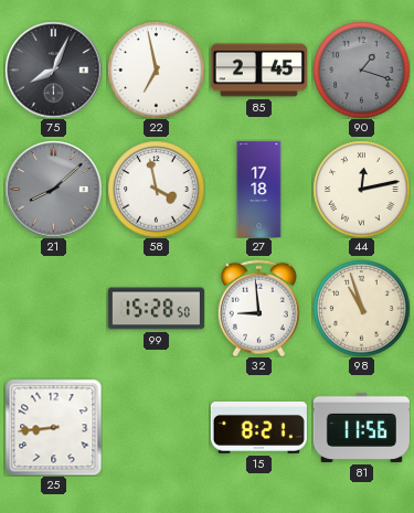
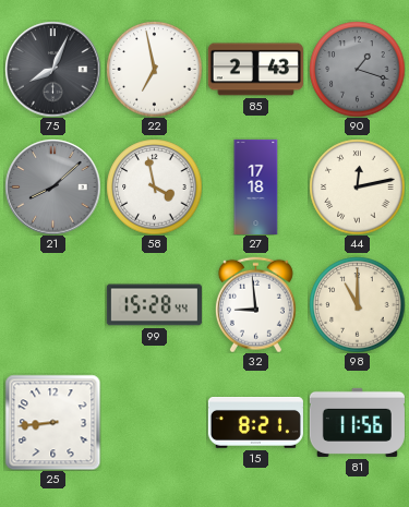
85: 2:45 -> 2:43
99: 15:28:50 -> 15:28:44
98: 10:57 -> 11:00
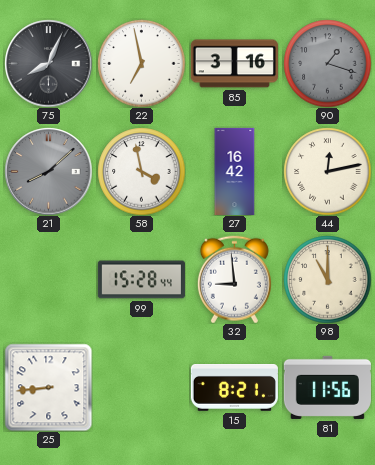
85: 2:43 -> 3:16
27: 17:18 -> 16:42
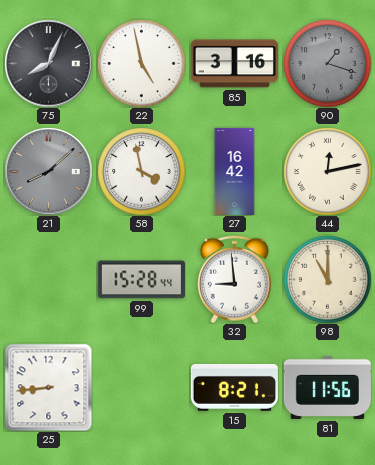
22: 6:58 -> 4:58
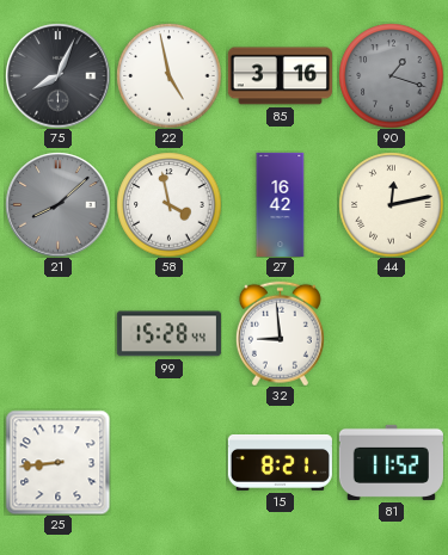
98: 11:00 -> none
81: 11:56 -> 11:52
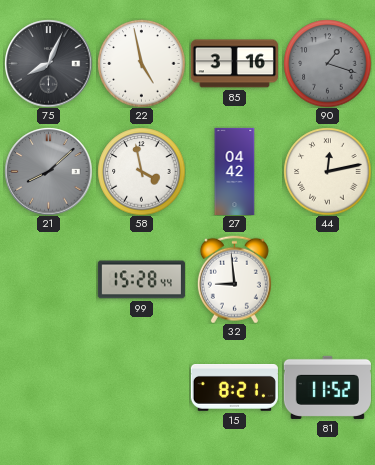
27: 16:42 -> 04:42
25: 8:44 -> none
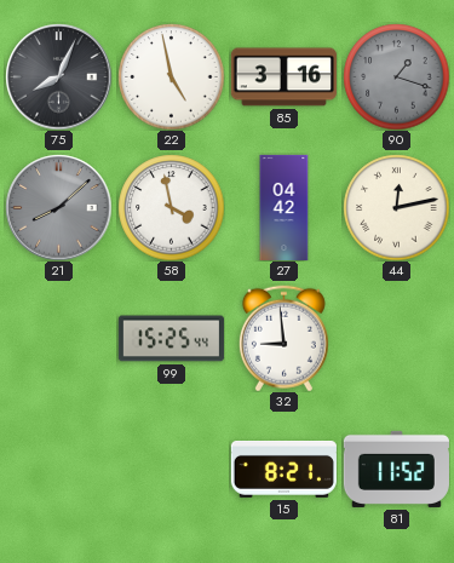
99: 15:28 -> 15:25
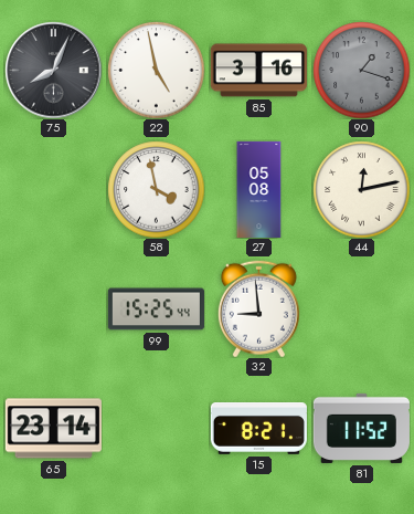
21: 8:08 -> none
27: 04:42 -> 05:08
65: none -> 23:14
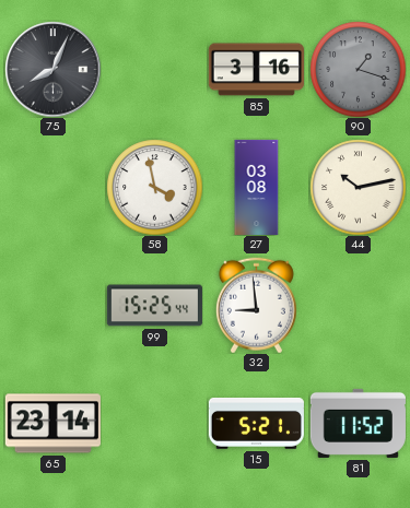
22: 4:58 -> none
27: 05:08 -> 03:08
44: 12:13 -> 10:13
15: 8:21 -> 5:21
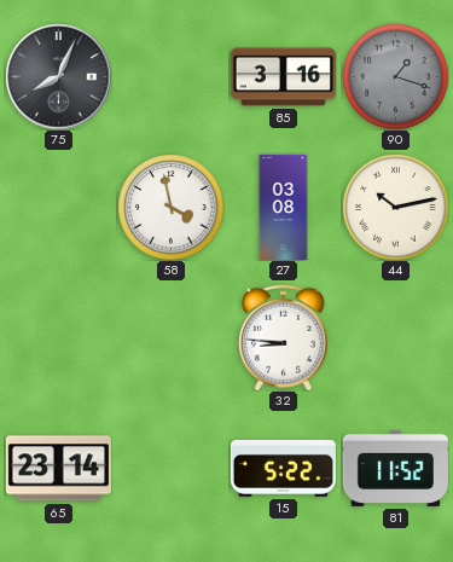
99: 15:25 -> none
32: 8:59 -> 8:46
15: 5:21 -> 5:22
